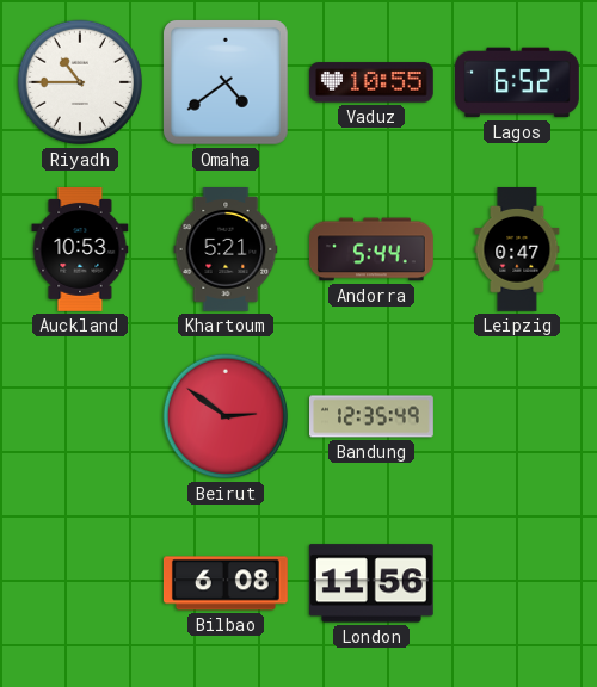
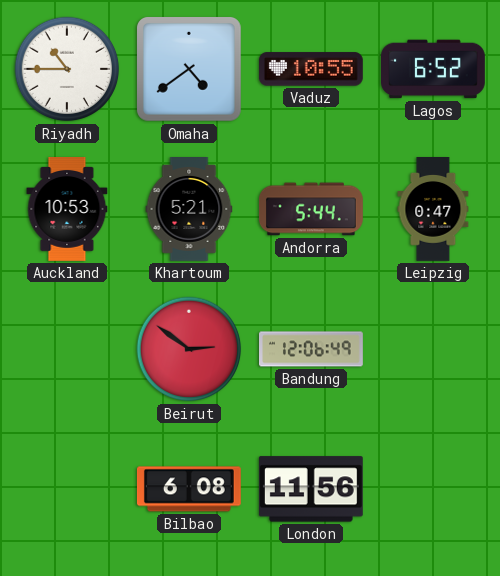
Bandung: 12:35 -> 12:06
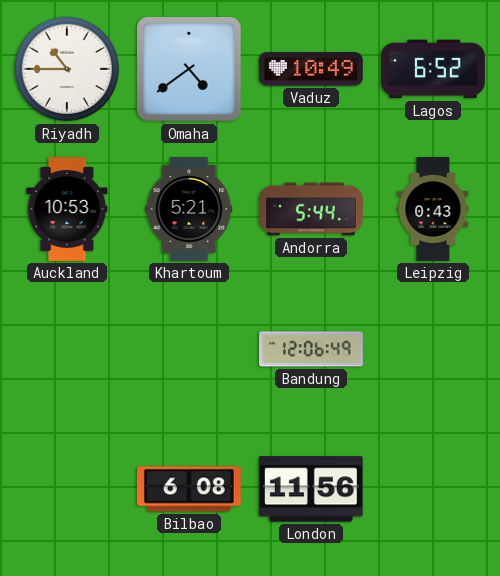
Vaduz: 10:55 -> 10:49
Leipzig: 0:47 -> 0:43
Beirut: 2:51 -> none
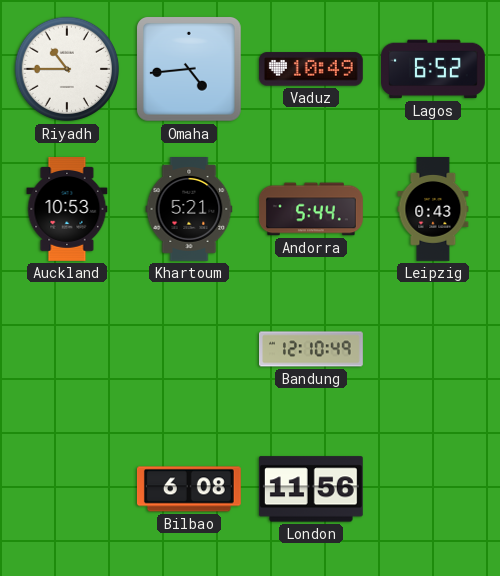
Omaha: 4:39 -> 4:44
Bandung: 12:06 -> 12:10
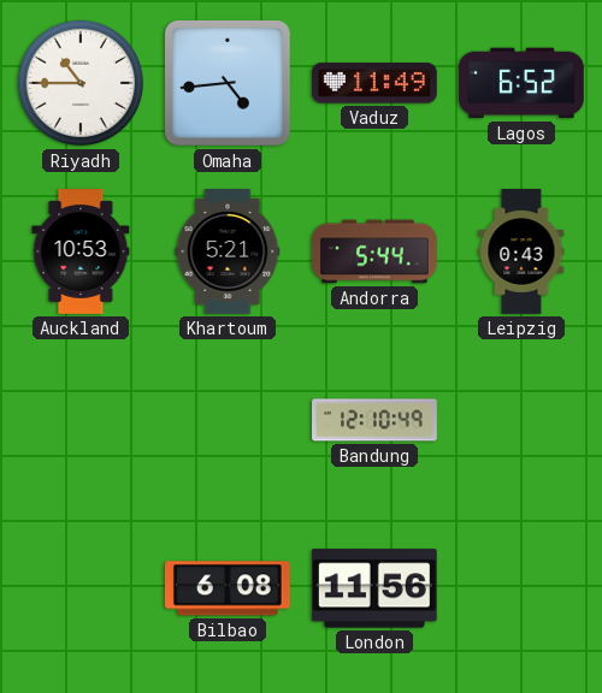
Vaduz: 10:49 -> 11:49
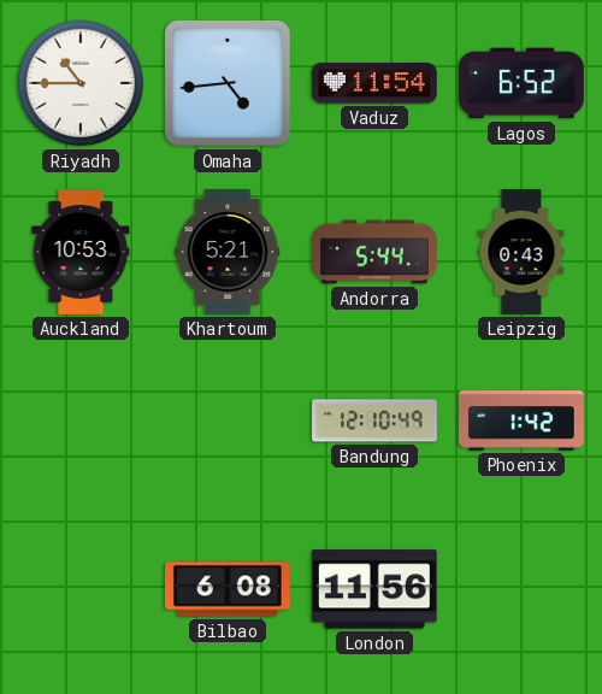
Vaduz: 11:49 -> 11:54
Phoenix: none -> 1:42
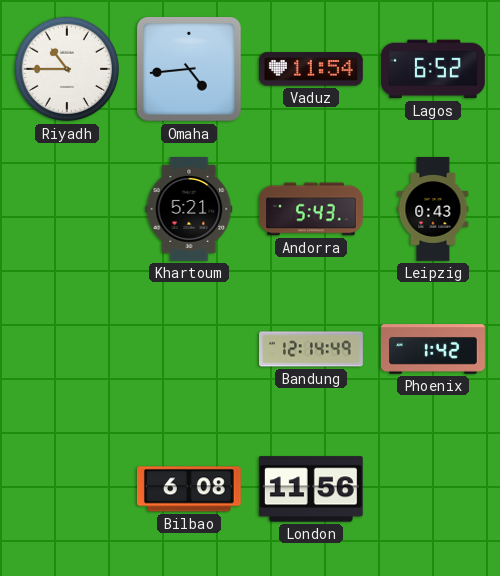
Auckland: 10:53 -> none
Andorra: 5:44 -> 5:43
Bandung: 12:10 -> 12:14
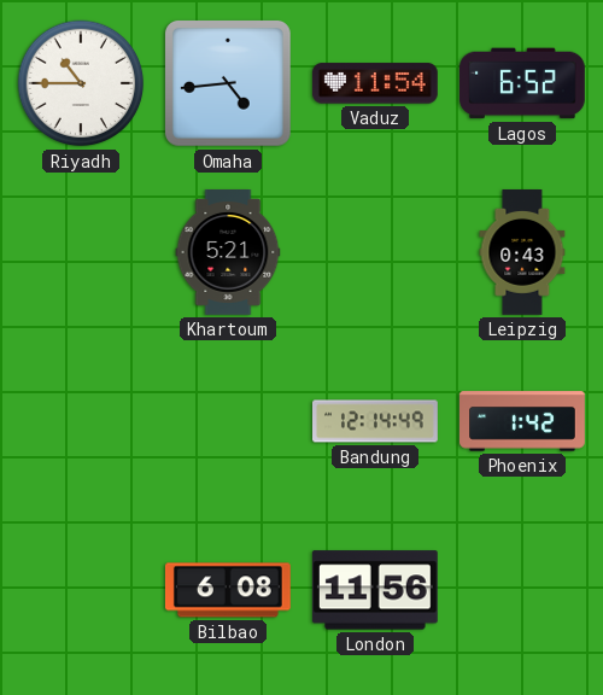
Andorra: 5:43 -> none
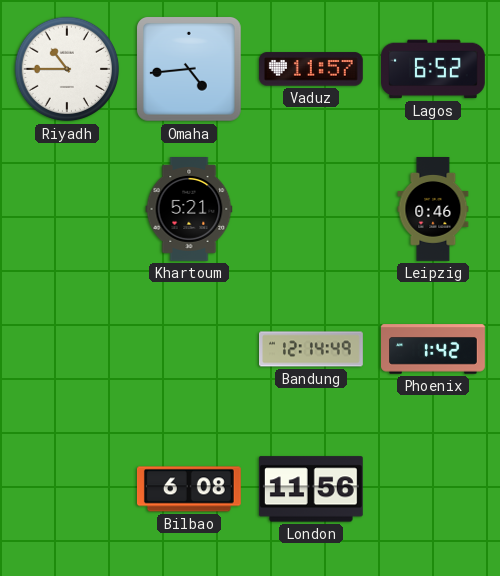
Vaduz: 11:54 -> 11:57
Leipzig: 0:43 -> 0:46
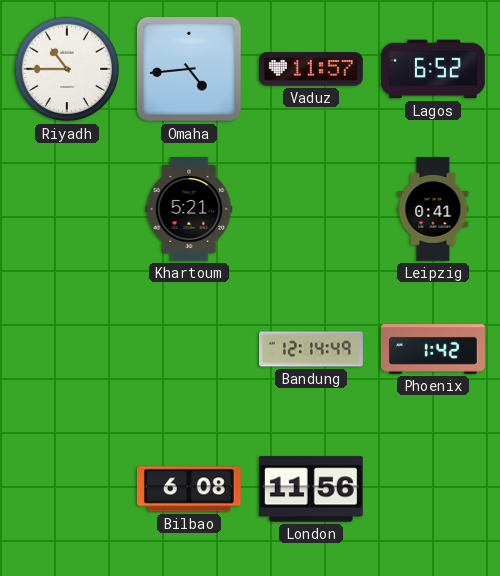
Leipzig: 0:46 -> 0:41
